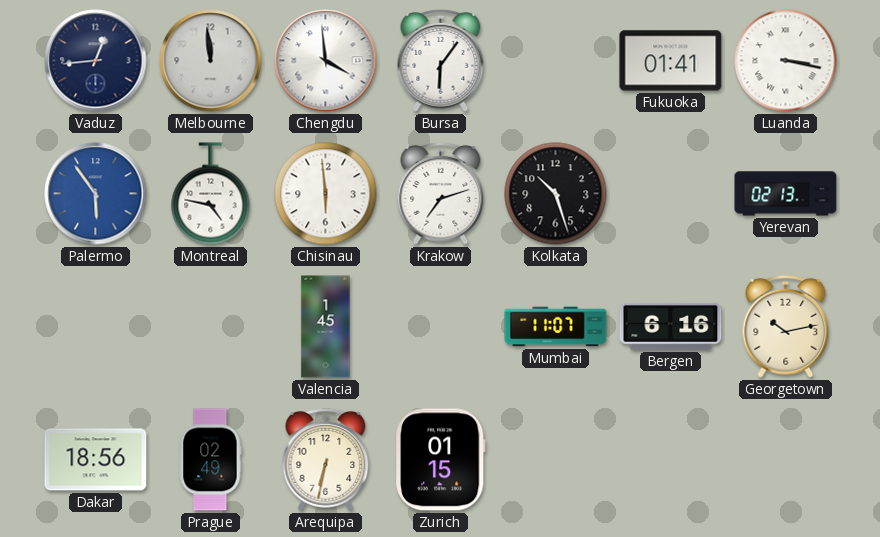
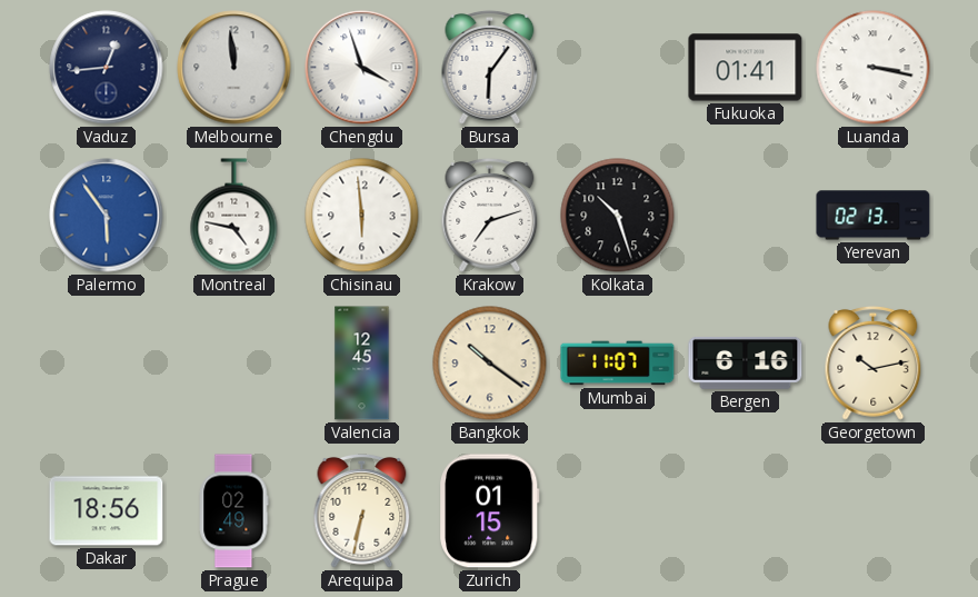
Chengdu: 3:59 -> 3:57
Valencia: 1:45 -> 12:45
Bangkok: none -> 10:21
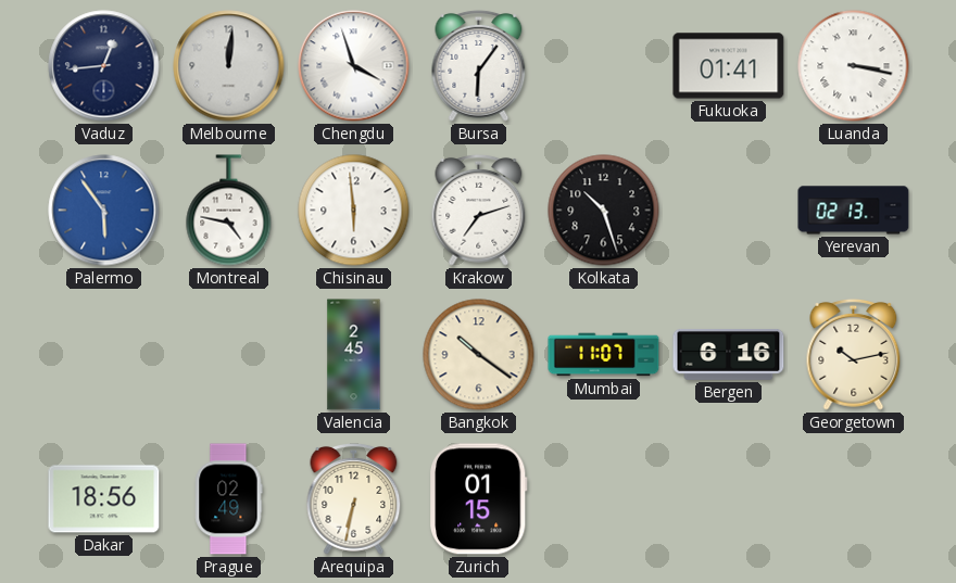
Melbourne: 11:59 -> 12:01
Valencia: 12:45 -> 2:45
